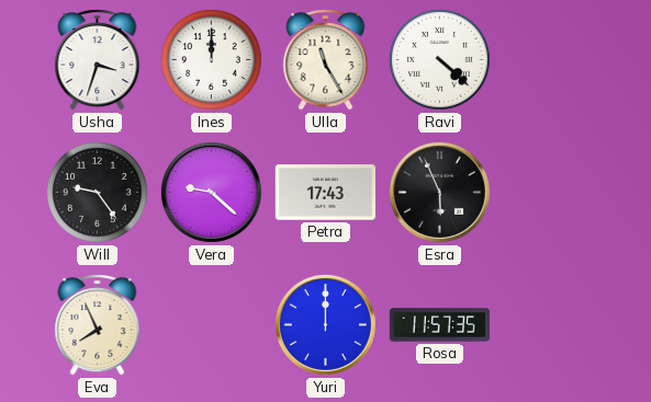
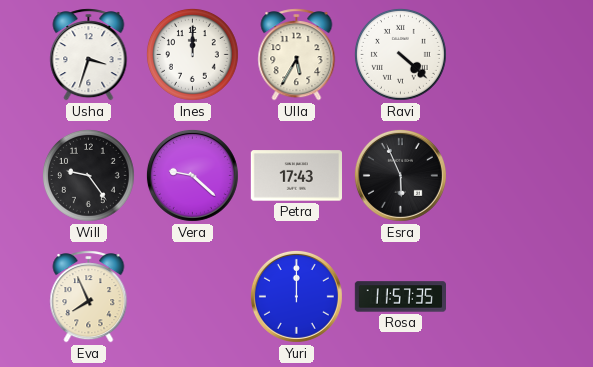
Ulla: 11:25 -> 5:35
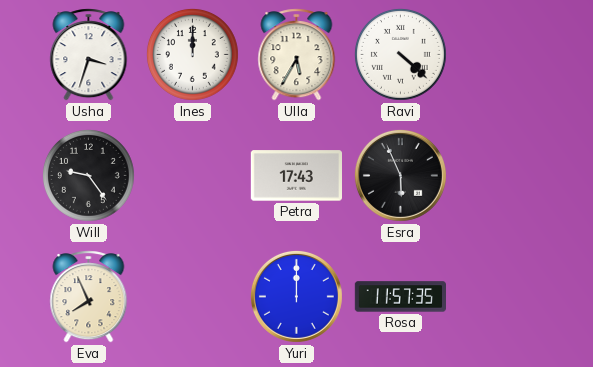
Vera: 9:22 -> none
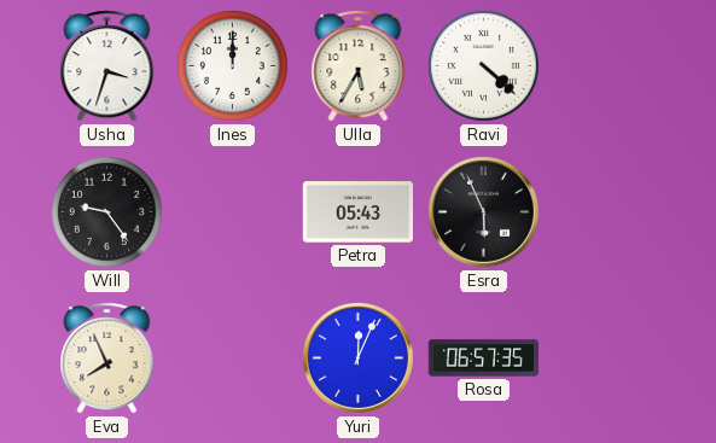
Petra: 17:43 -> 05:43
Yuri: 12:00 -> 12:04
Rosa: 11:57 -> 06:57
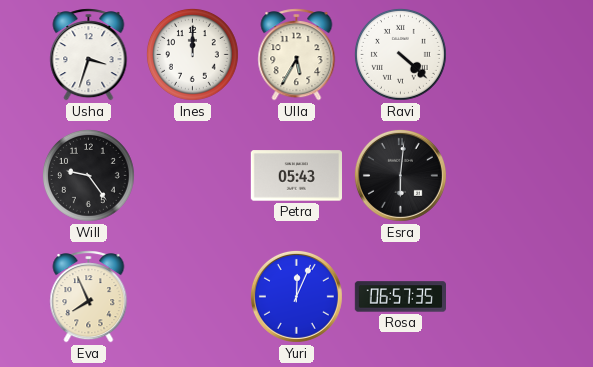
Esra: 5:56 -> 6:01
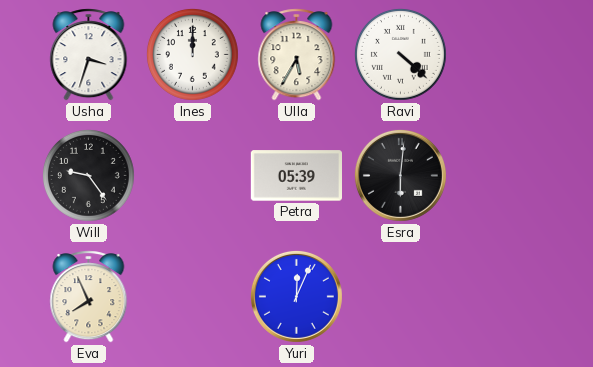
Petra: 05:43 -> 05:39
Rosa: 06:57 -> none
